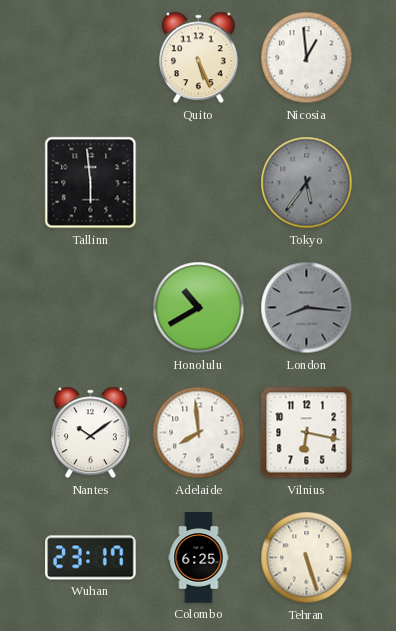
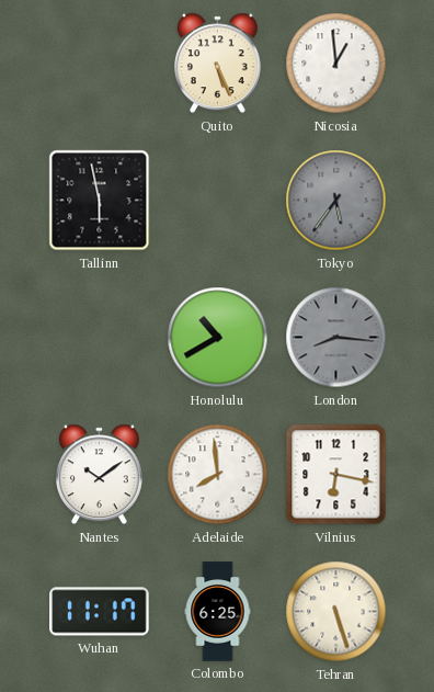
Tallinn: 5:59 -> 5:58
Wuhan: 23:17 -> 11:17
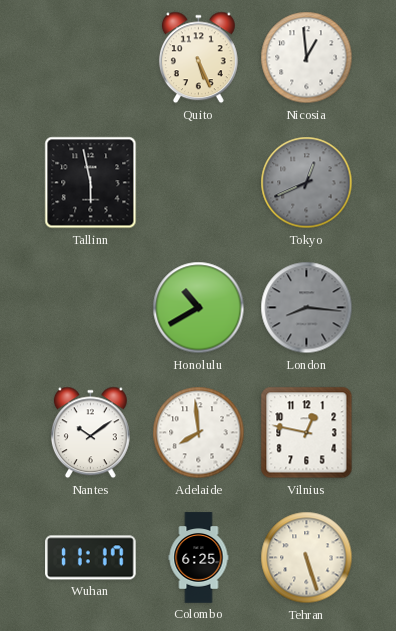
Tokyo: 5:36 -> 12:41
Vilnius: 6:17 -> 12:47
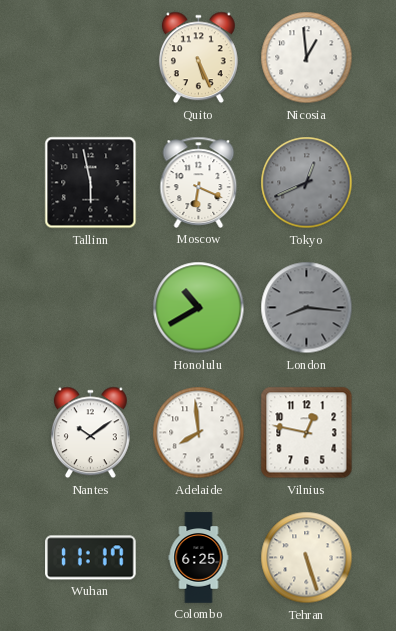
Moscow: none -> 6:19
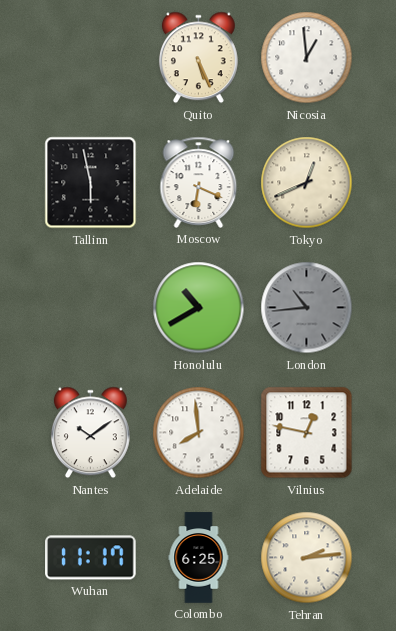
Tokyo dial: grey -> cream
London: 8:16 -> 10:44
Tehran: 5:27 -> 2:14
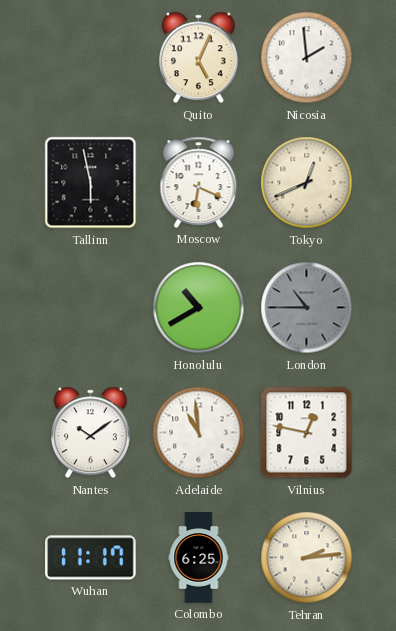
Quito: 5:26 -> 5:04
Nicosia: 12:59 -> 1:59
London: 10:44 -> 10:45
Adelaide: 7:59 -> 10:59
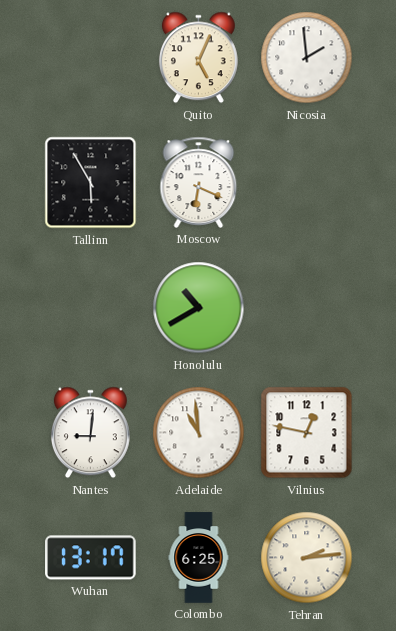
Tallinn: 5:58 -> 5:55
Tokyo: 12:41 -> none
London: 10:45 -> none
Nantes: 10:09 -> 9:01
Wuhan: 11:17 -> 13:17
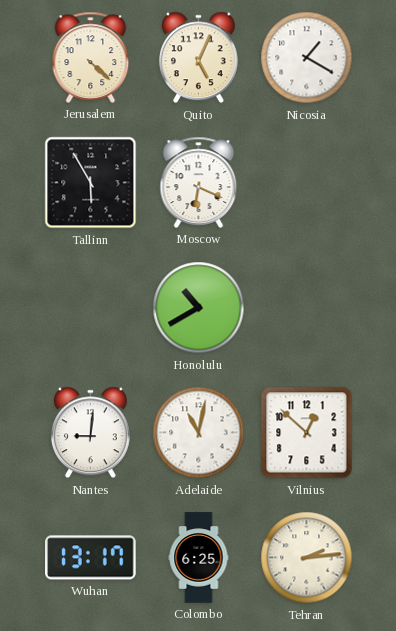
Jerusalem: none -> 4:22
Nicosia: 1:59 -> 1:20
Adelaide: 10:59 -> 11:02
Vilnius: 12:47 -> 12:52
